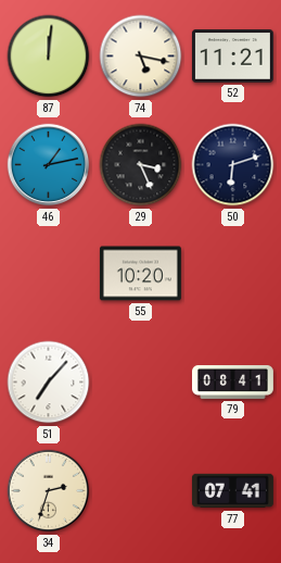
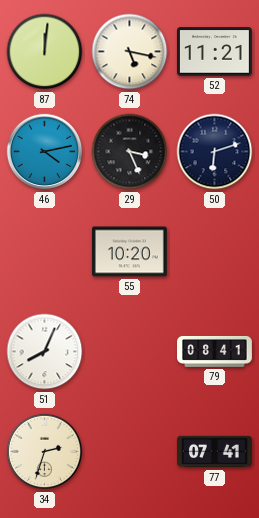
46: 1:13 -> 4:13
51: 7:07 -> 8:04
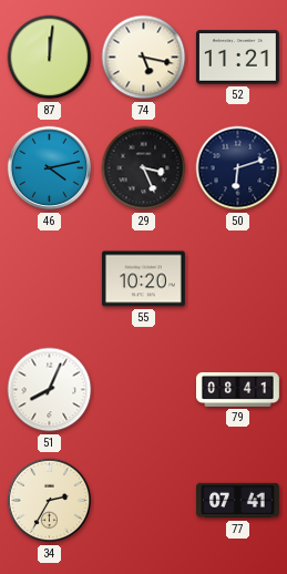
34: 2:33 -> 2:35
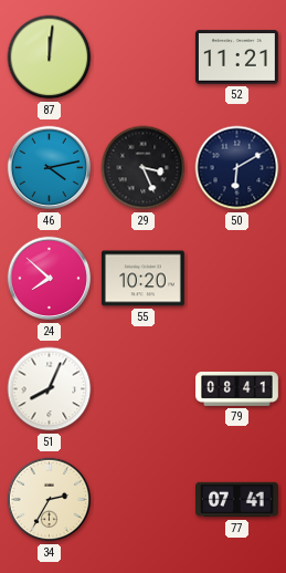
74: 5:17 -> none
50: 6:12 -> 6:10
24: none -> 7:52
